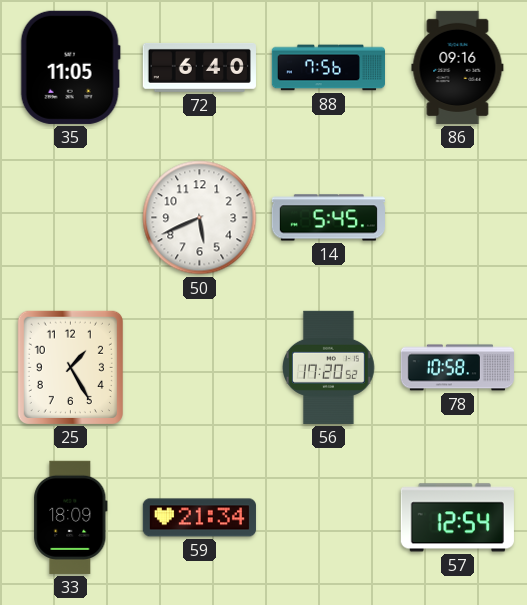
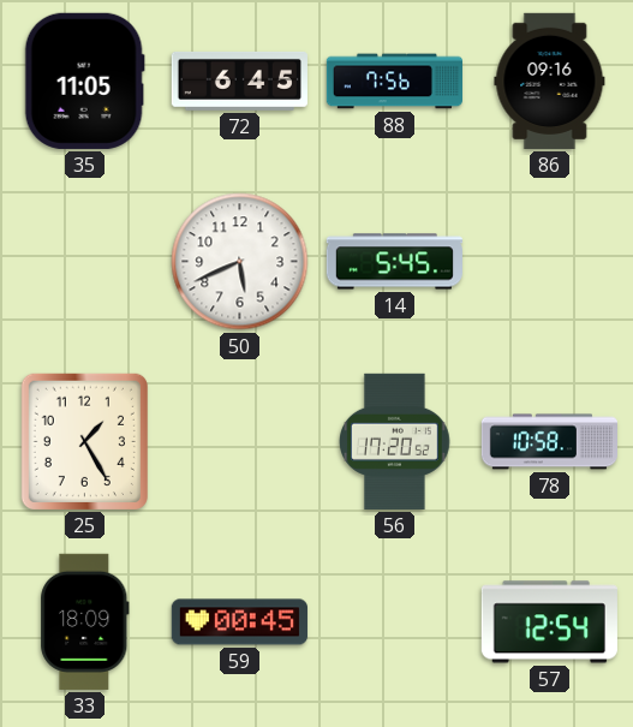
72: 6:40 -> 6:45
59: 21:34 -> 00:45
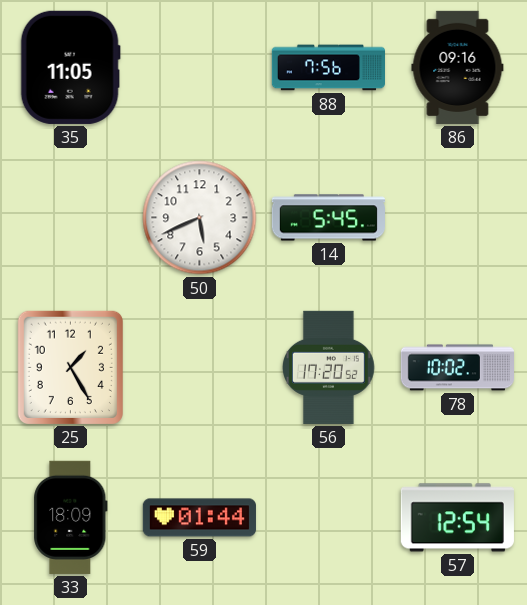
72: 6:45 -> none
78: 10:58 -> 10:02
59: 00:45 -> 01:44
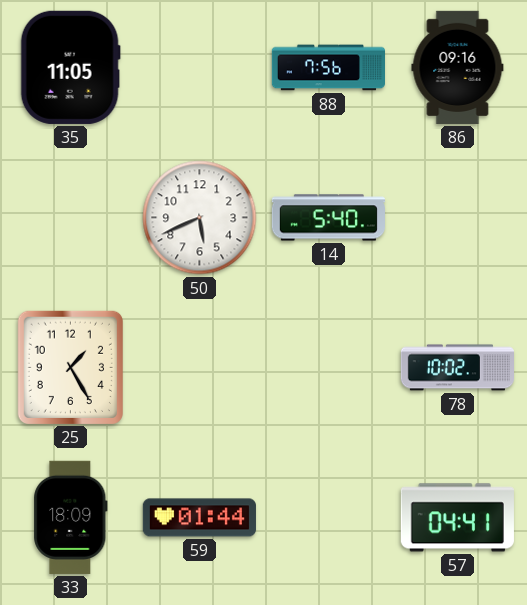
14: 5:45 -> 5:40
56: 17:20 -> none
57: 12:54 -> 04:41
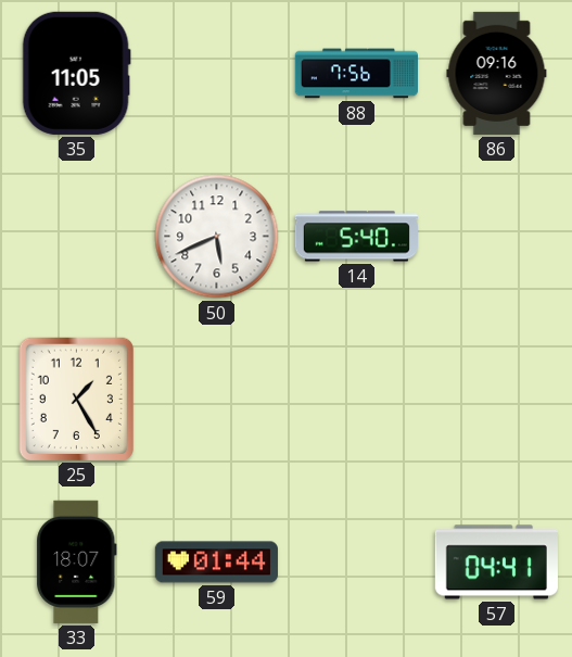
78: 10:02 -> none
33: 18:09 -> 18:07
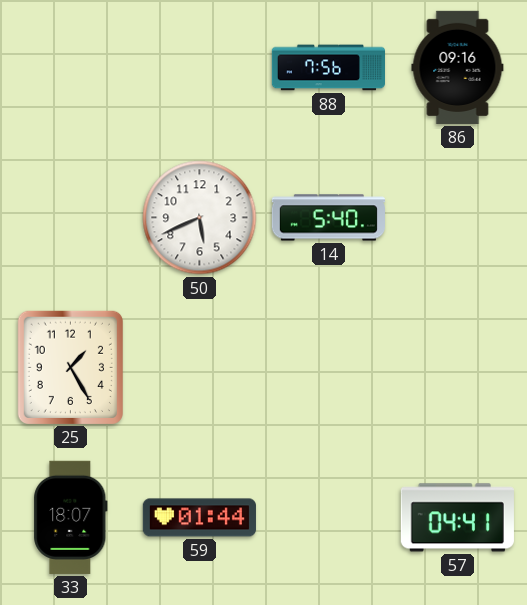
35: 11:05 -> none
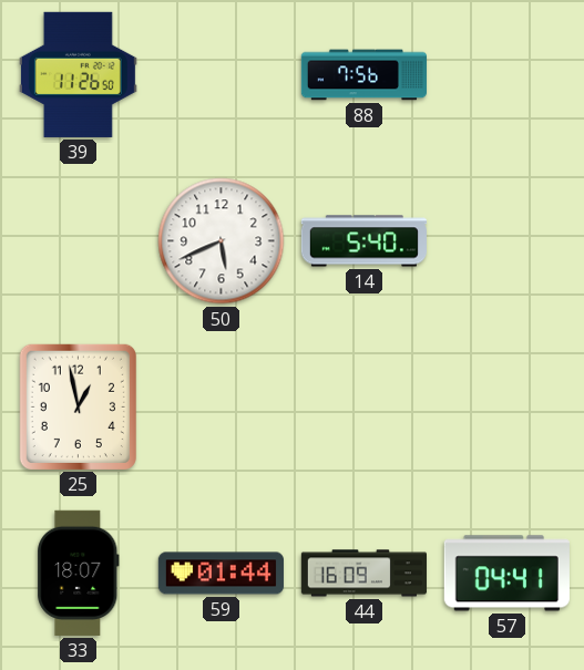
39: none -> 11:26
86: 09:16 -> none
25: 1:25 -> 12:58
44: none -> 16:09
